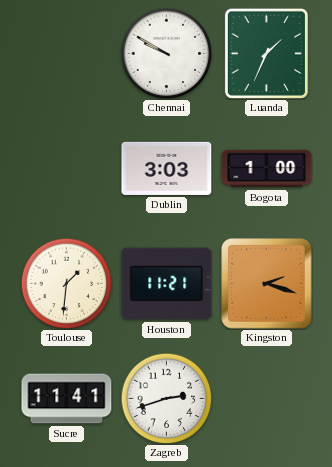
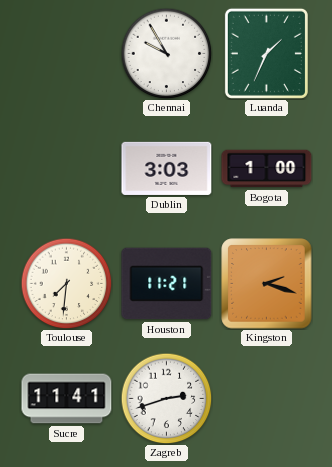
Chennai: 9:50 -> 9:55
Toulouse: 1:31 -> 7:31
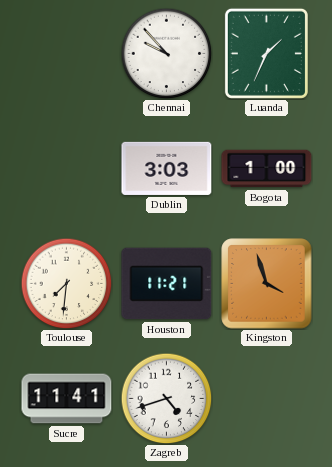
Chennai: 9:55 -> 9:53
Kingston: 2:18 -> 3:57
Zagreb: 2:42 -> 4:42
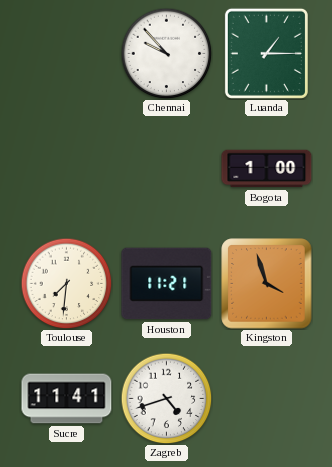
Luanda: 1:34 -> 1:15
Dublin: 3:03 -> none
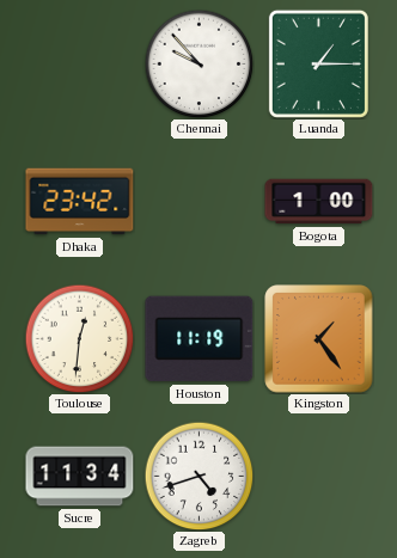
Dhaka: none -> 23:42
Toulouse: 7:31 -> 12:31
Houston: 11:21 -> 11:19
Kingston: 3:57 -> 1:24
Sucre: 11:41 -> 11:34
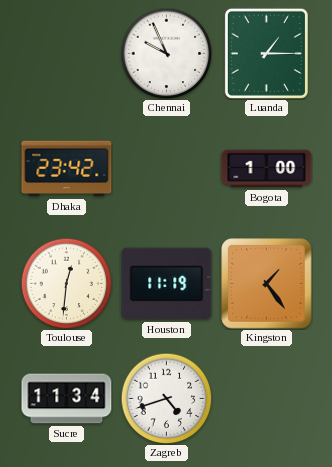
Chennai: 9:53 -> 9:56
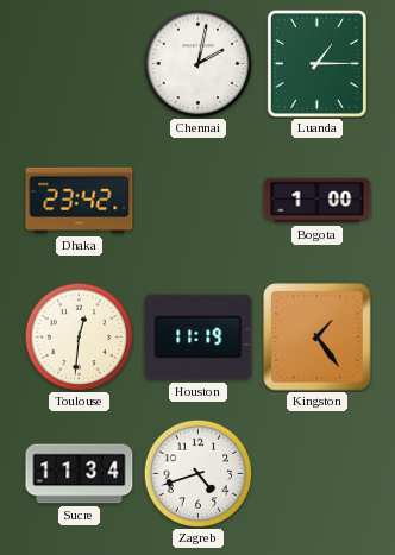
Chennai: 9:56 -> 2:02
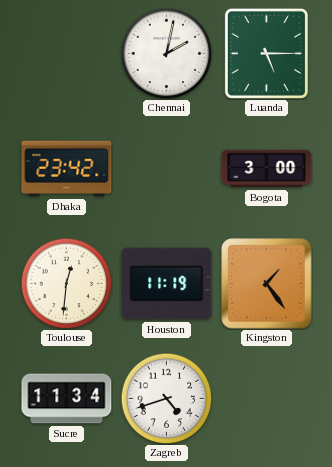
Luanda: 1:15 -> 5:15
Bogota: 1:00 -> 3:00
